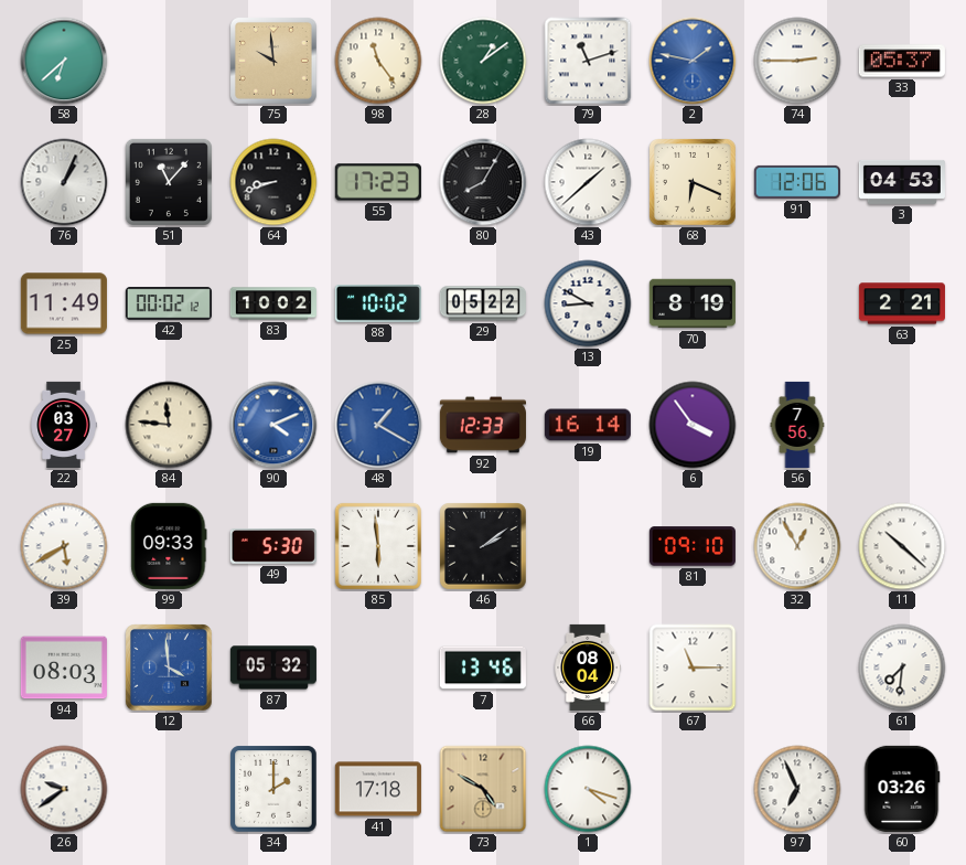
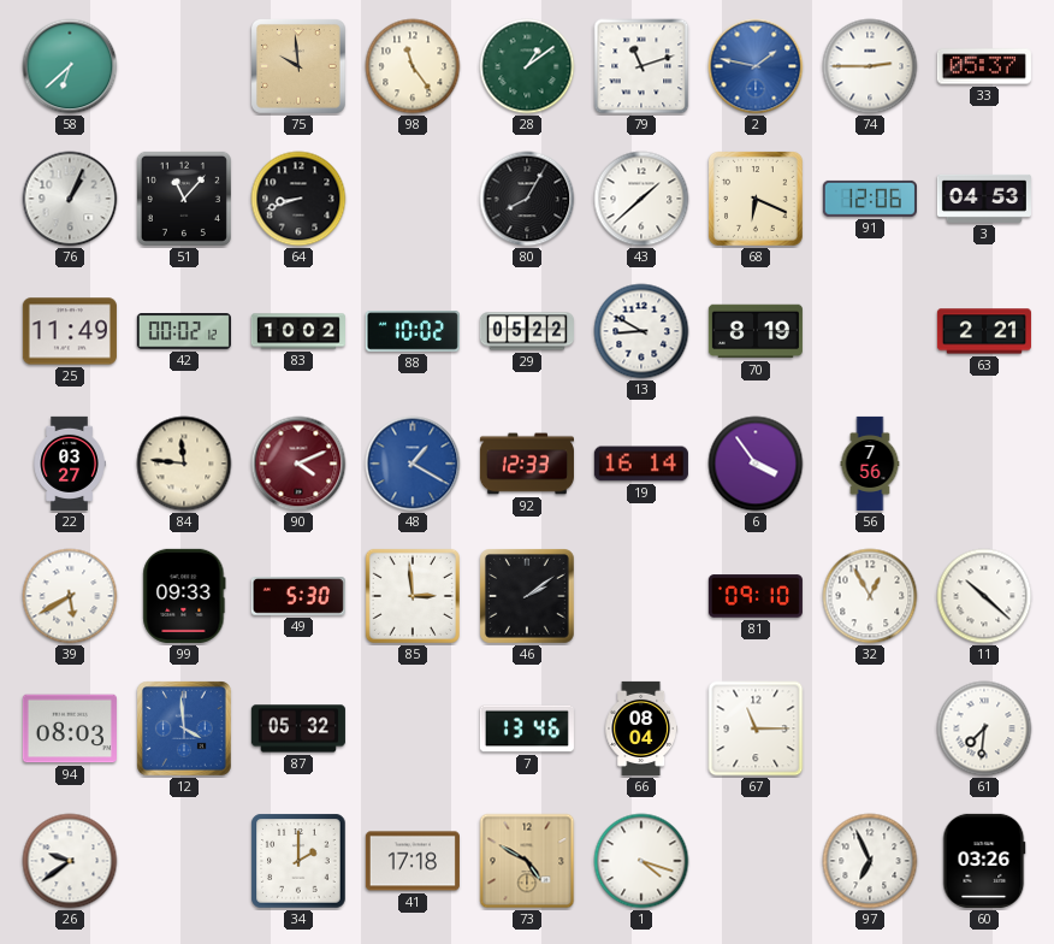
55: 17:23 -> none
90 dial: blue -> burgundy
85: 5:59 -> 2:59
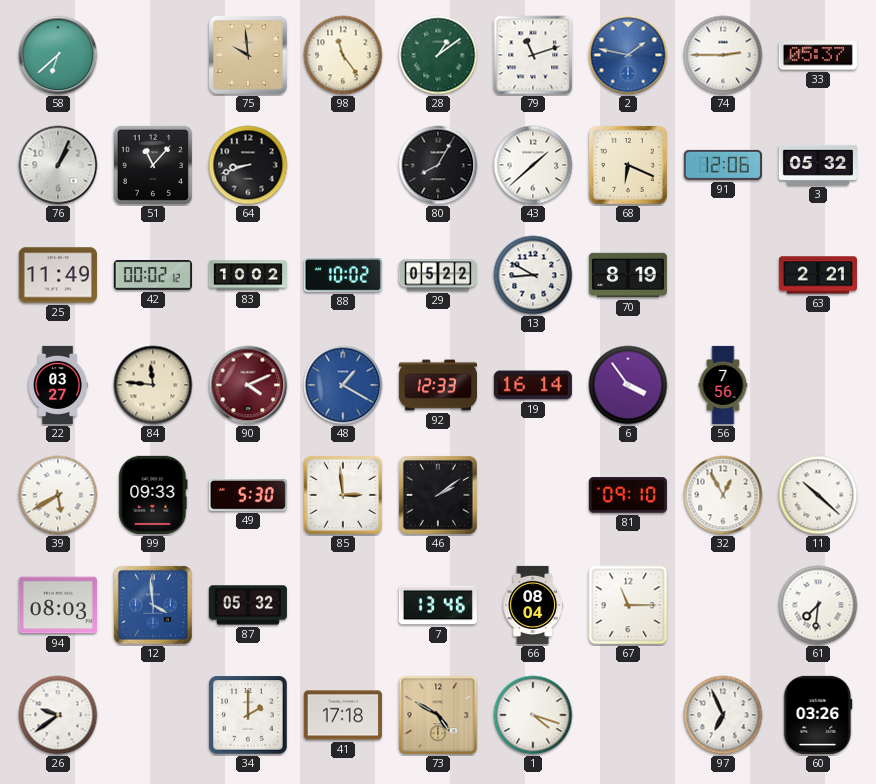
3: 04:53 -> 05:32
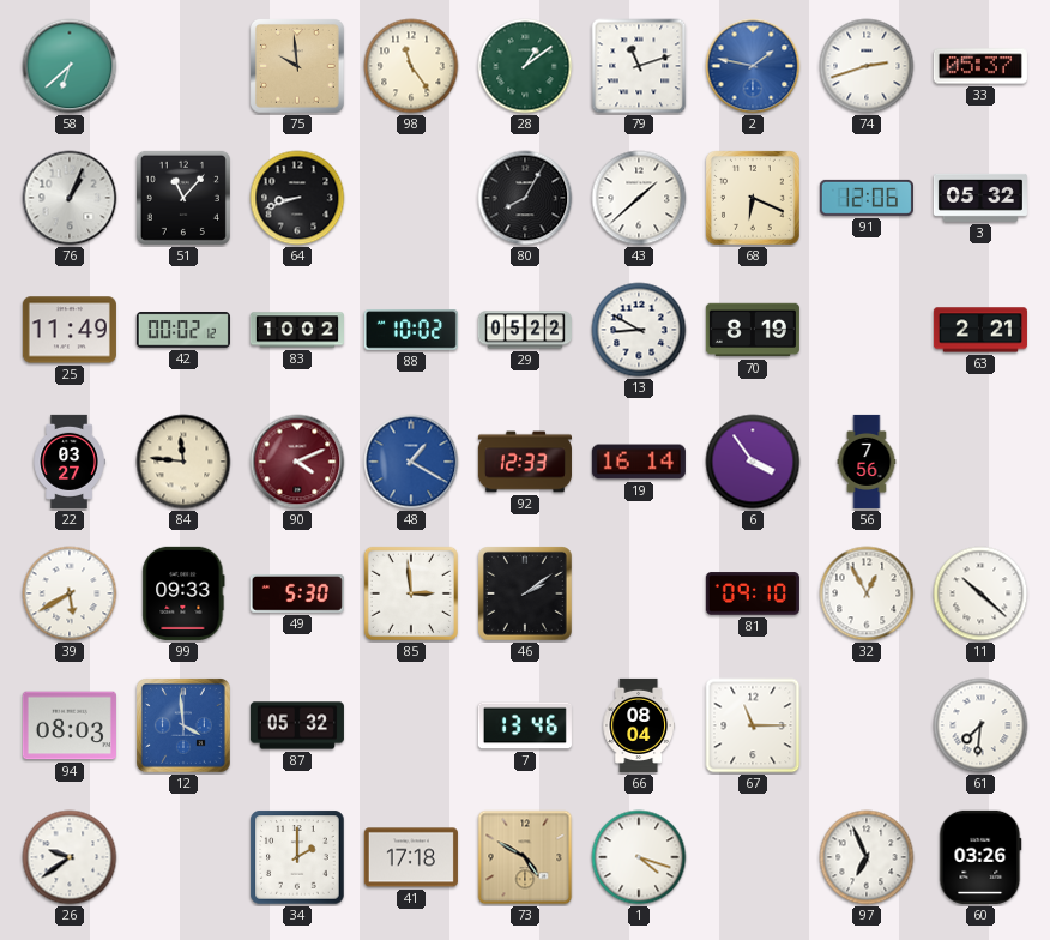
74: 2:45 -> 2:42
